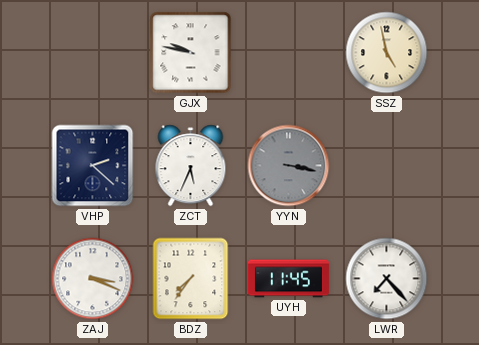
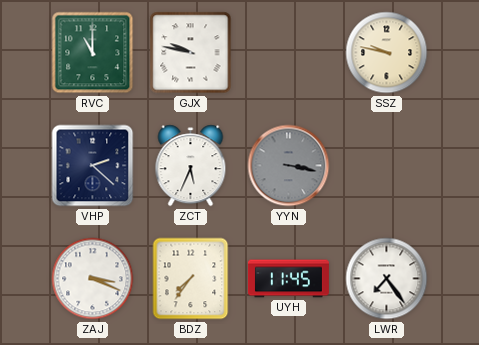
RVC: none -> 11:00
SSZ: 4:58 -> 9:47
LWR: 7:23 -> 7:24
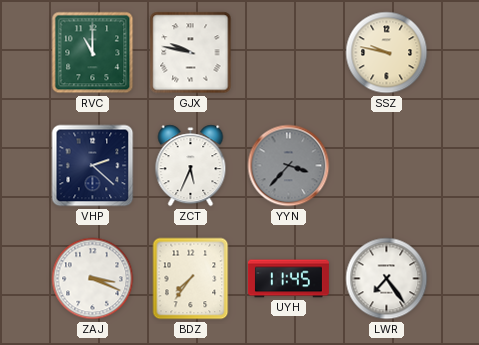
YYN: 3:17 -> 3:37
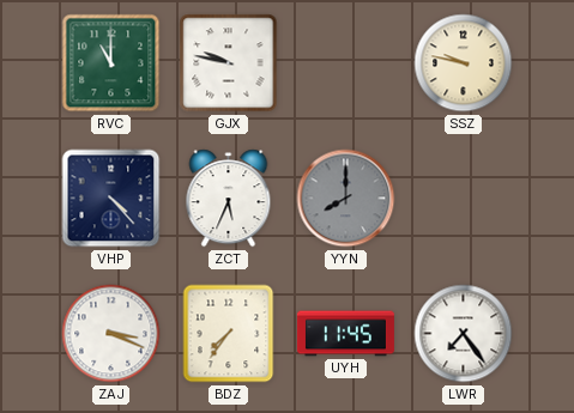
VHP: 2:22 -> 4:23
YYN: 3:37 -> 8:00
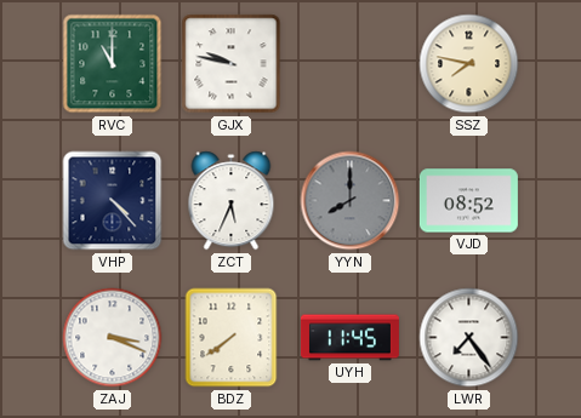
SSZ: 9:47 -> 7:47
VJD: none -> 08:52
BDZ: 7:36 -> 7:39
